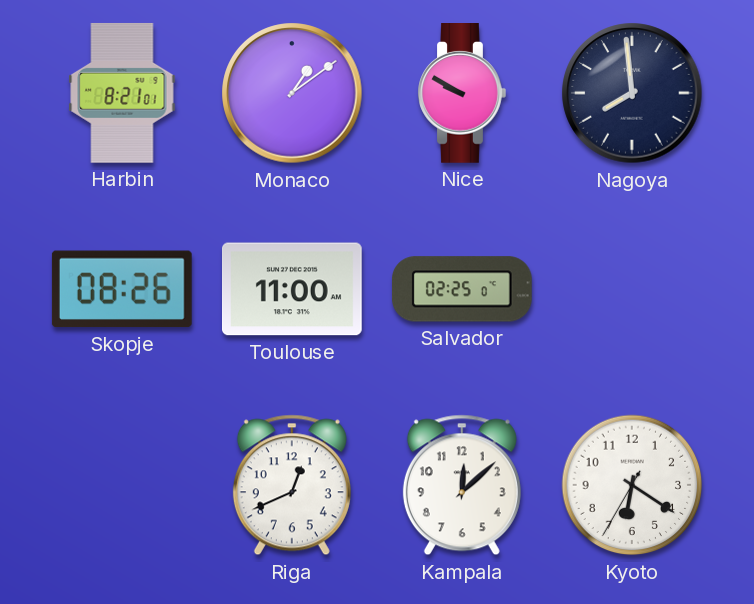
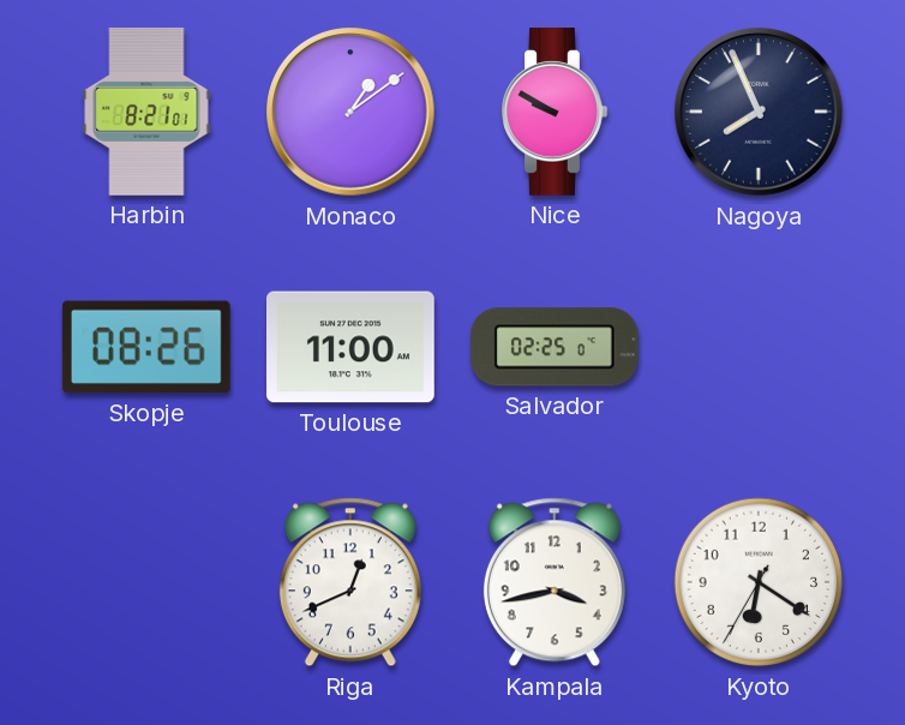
Nagoya: 7:59 -> 7:56
Kampala: 12:08 -> 3:43
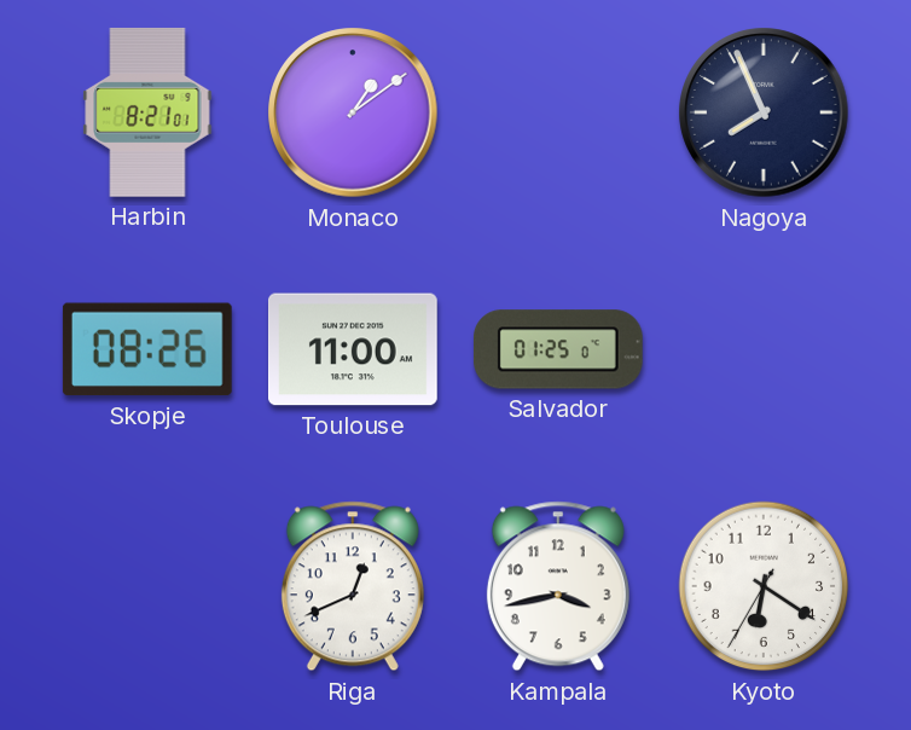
Nice: 9:50 -> none
Salvador: 02:25 -> 01:25
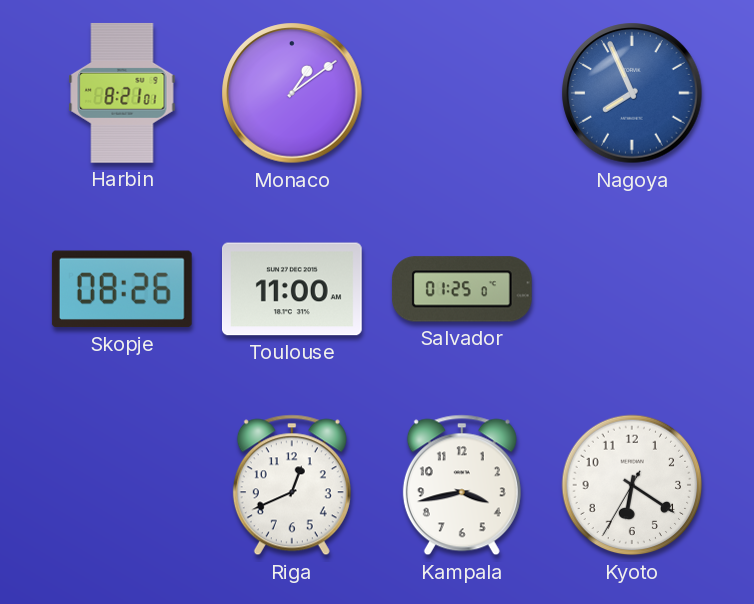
Nagoya dial: navy -> blue
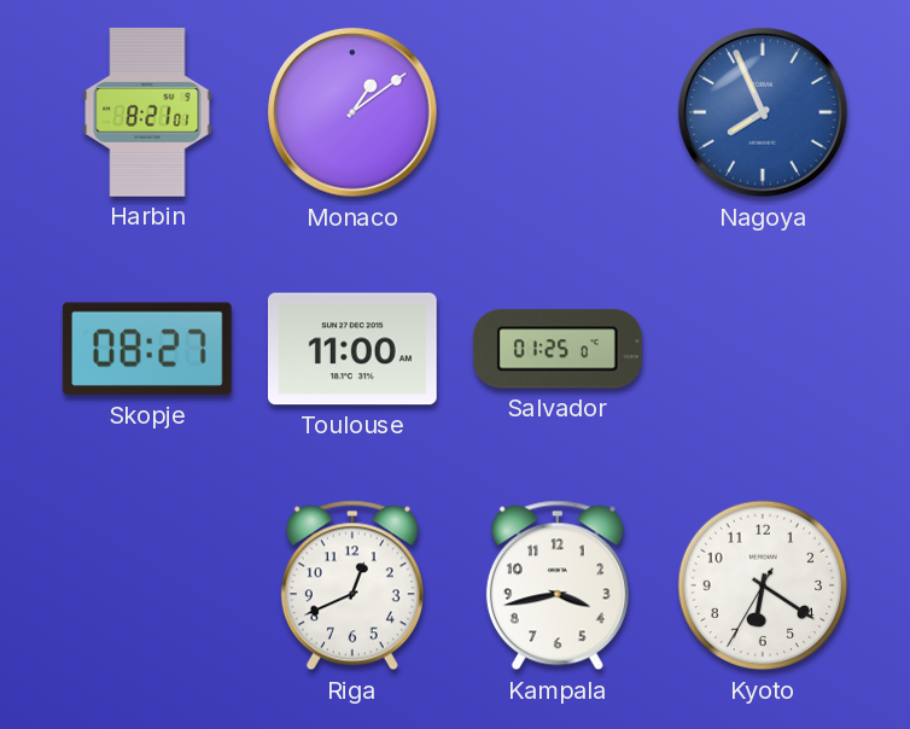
Skopje: 08:26 -> 08:27
